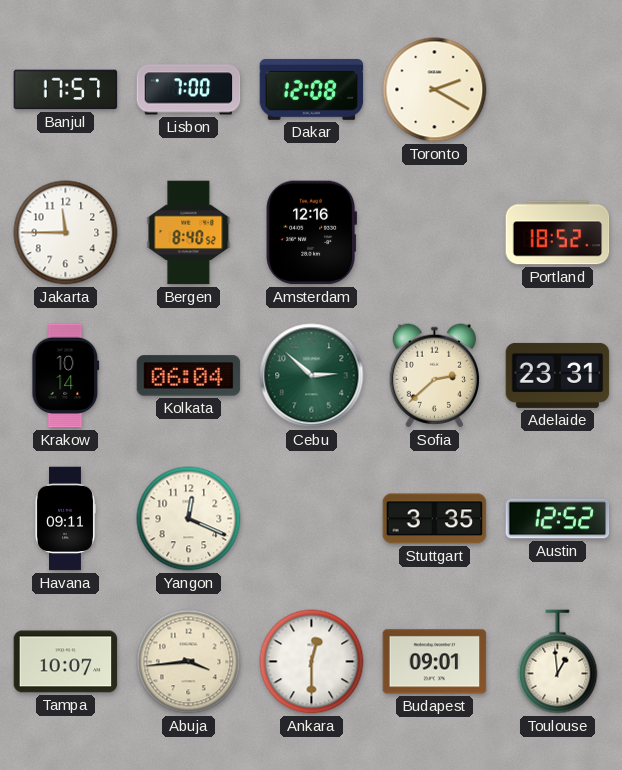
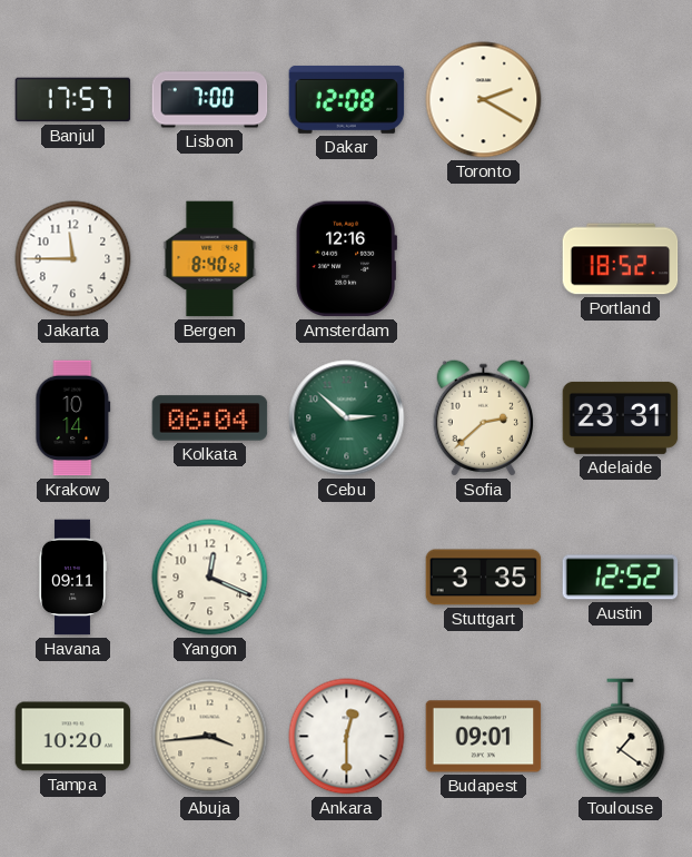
Tampa: 10:07 -> 10:20
Toulouse: 12:59 -> 1:21
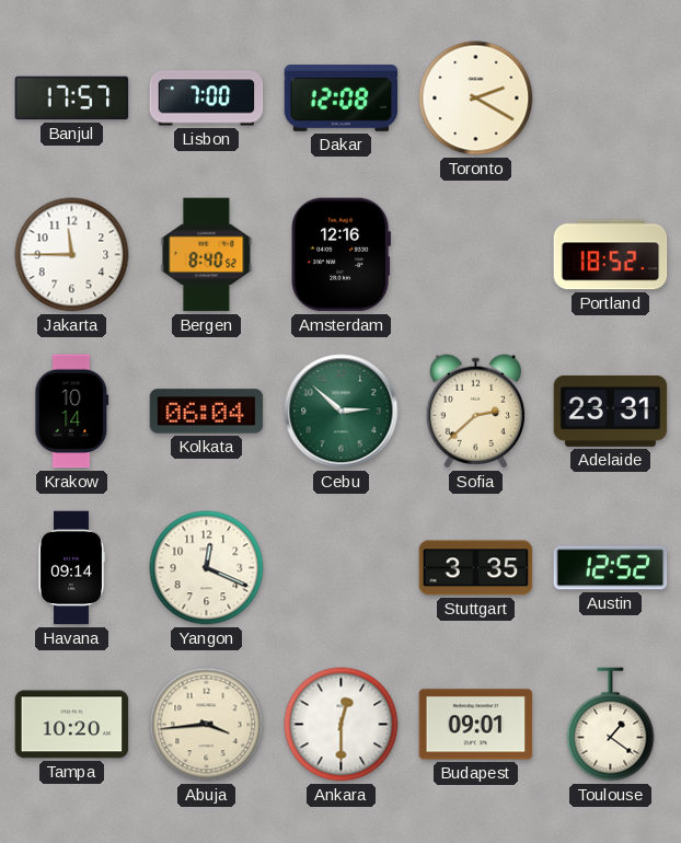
Havana: 09:11 -> 09:14
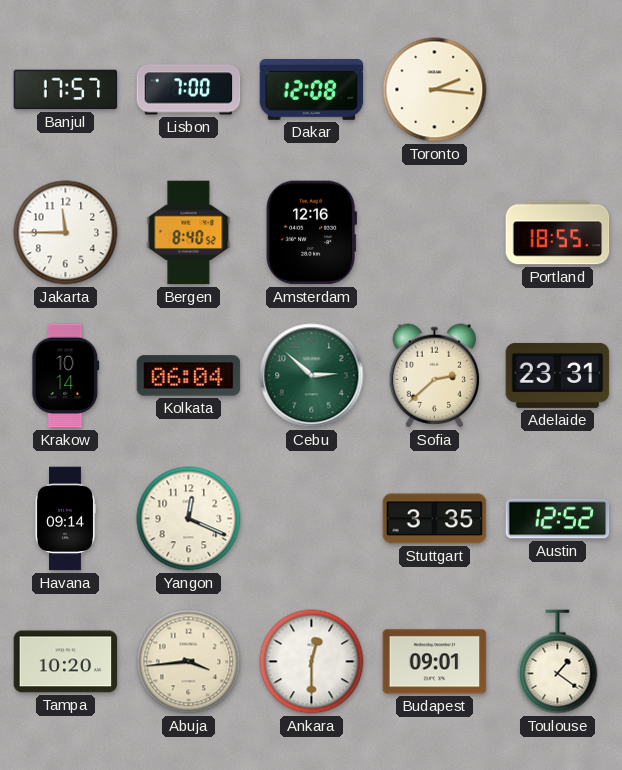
Toronto: 2:20 -> 2:16
Portland: 18:52 -> 18:55
